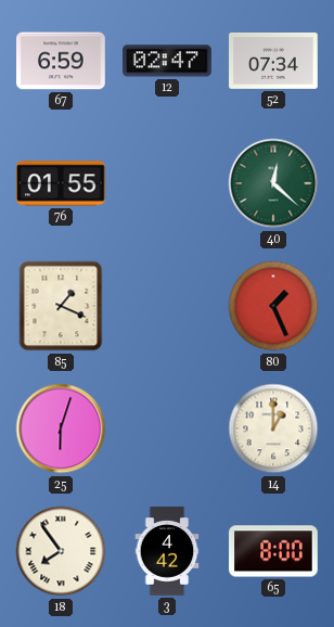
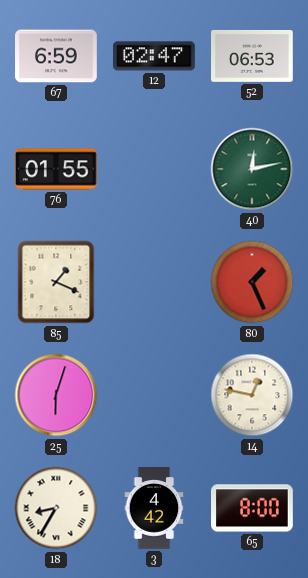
52: 07:34 -> 06:53
40: 12:22 -> 12:13
14: 1:00 -> 12:47
18: 7:54 -> 8:35
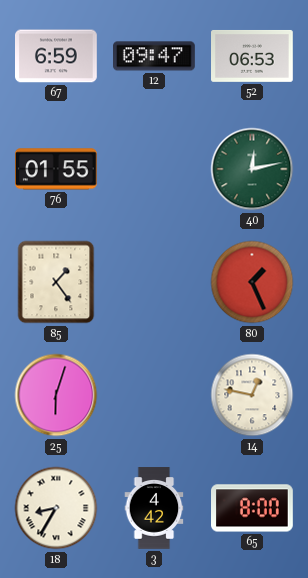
12: 02:47 -> 09:47
85: 1:19 -> 1:24
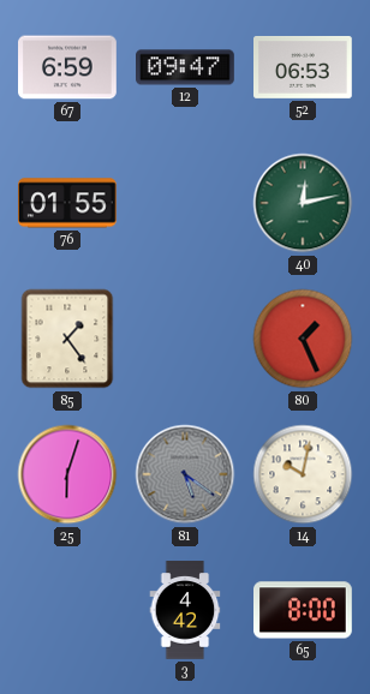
81: none -> 5:21
14: 12:47 -> 10:02
18: 8:35 -> none
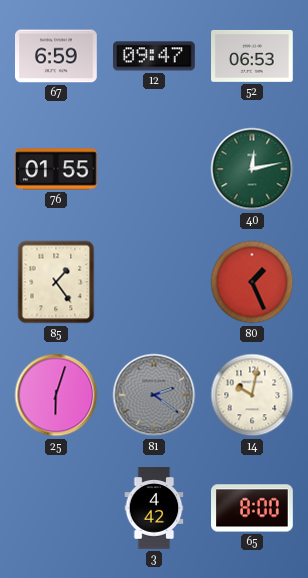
81: 5:21 -> 2:21
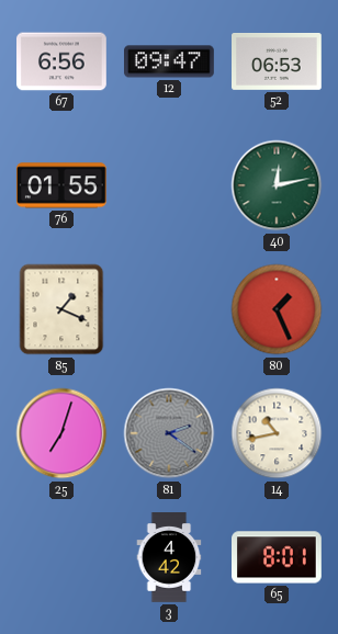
67: 6:59 -> 6:56
85: 1:24 -> 1:19
25: 6:03 -> 7:03
14: 10:02 -> 10:43
65: 8:00 -> 8:01
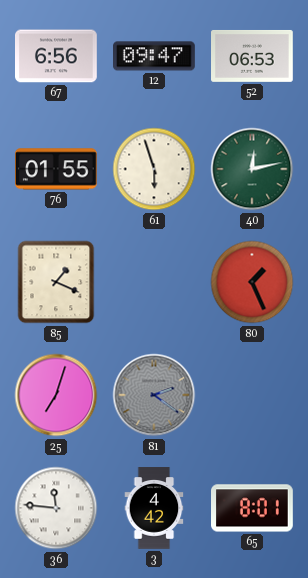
61: none -> 5:57
14: 10:43 -> none
36: none -> 11:46
